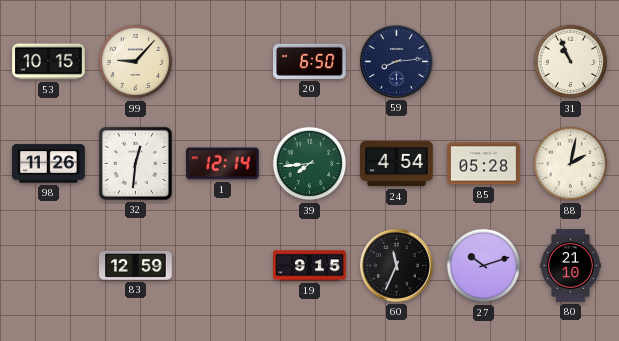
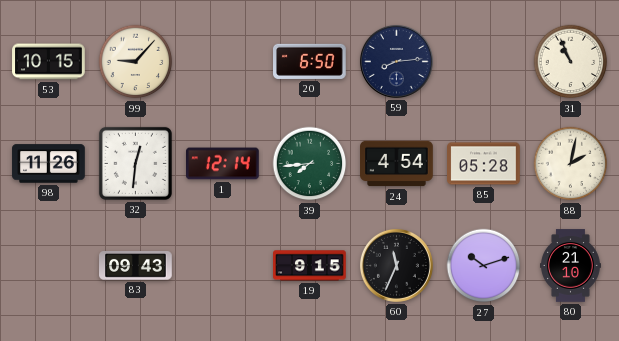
83: 12:59 -> 09:43
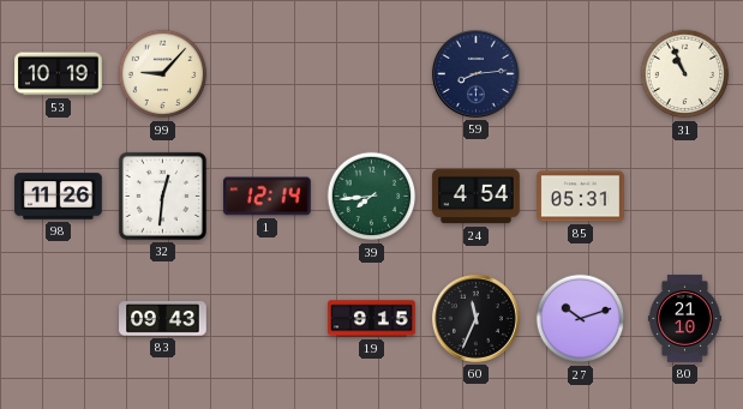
53: 10:15 -> 10:19
20: 6:50 -> none
85: 05:28 -> 05:31
88: 2:02 -> none
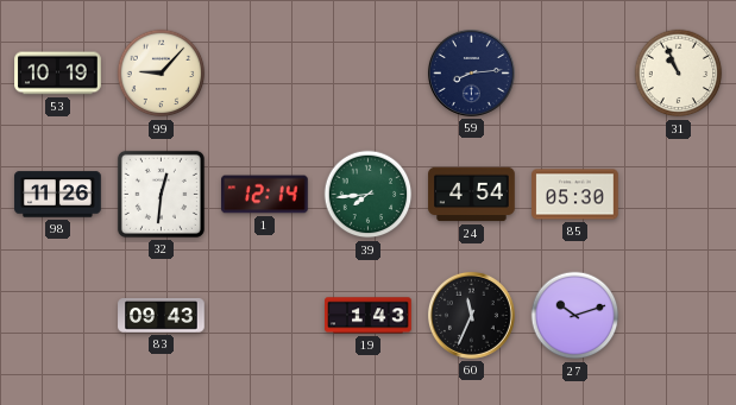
85: 05:31 -> 05:30
19: 9:15 -> 1:43
80: 21:10 -> none
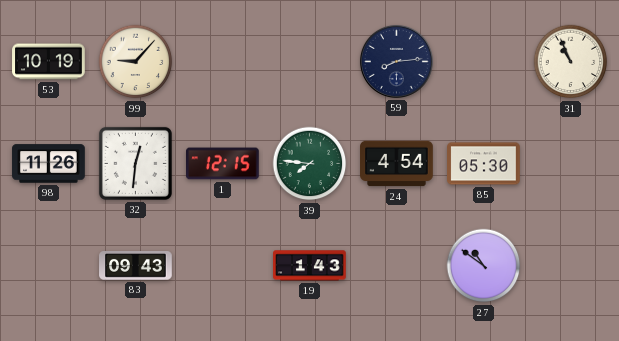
1: 12:14 -> 12:15
39: 7:44 -> 7:46
60: 11:34 -> none
27: 10:12 -> 10:51
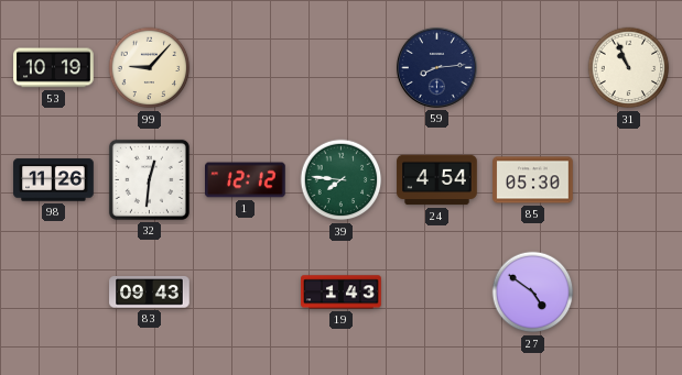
1: 12:15 -> 12:12
27: 10:51 -> 4:51
